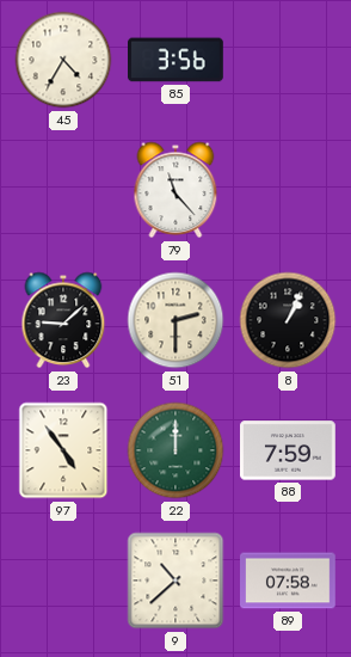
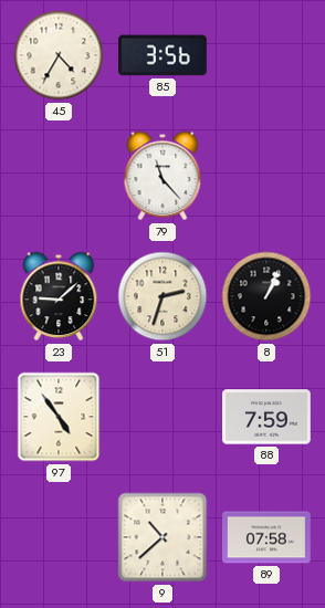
51: 2:30 -> 2:33
22: 12:00 -> none
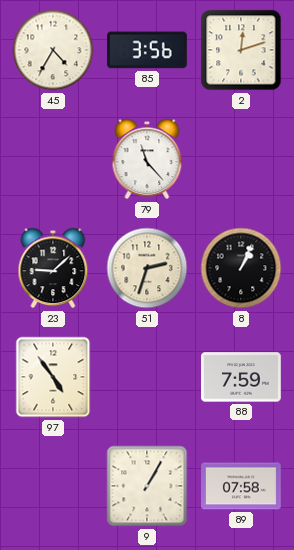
2: none -> 12:12
9: 10:38 -> 1:05
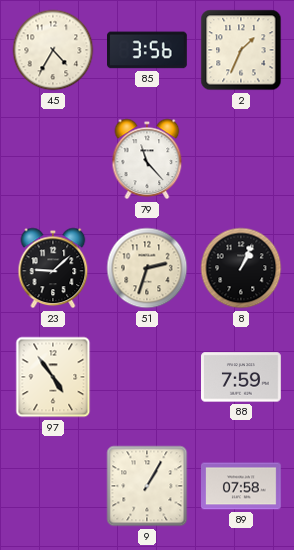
2: 12:12 -> 1:34
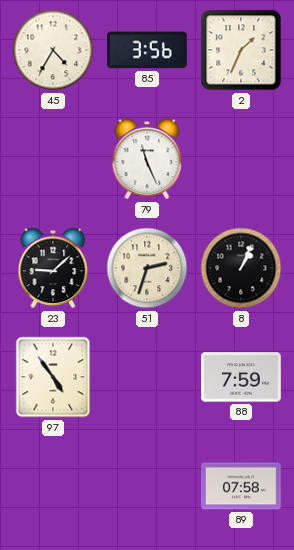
79: 11:23 -> 11:26
9: 1:05 -> none
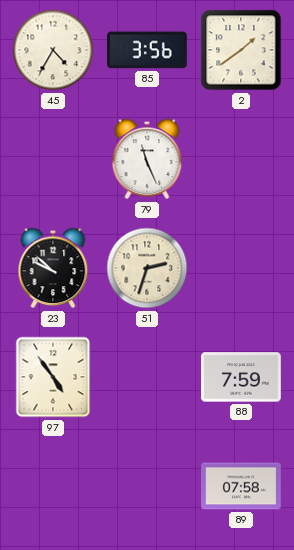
2: 1:34 -> 1:39
23: 9:08 -> 9:52
8: 1:04 -> none
